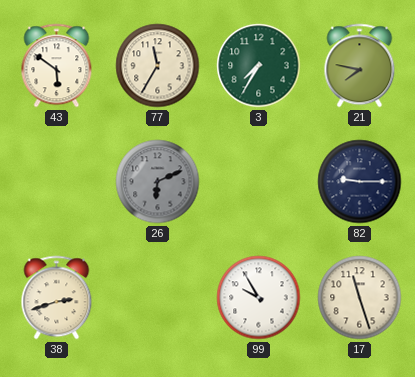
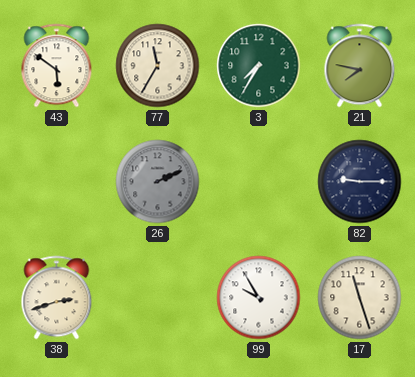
26: 6:11 -> 2:11
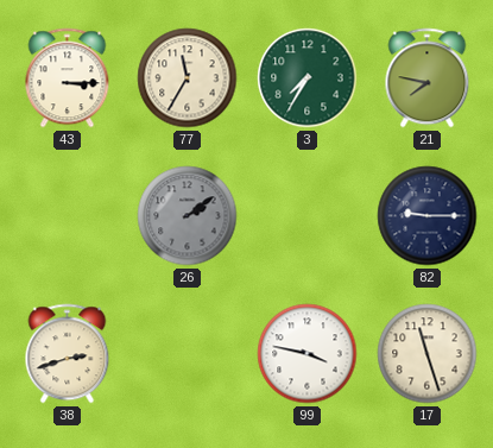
43: 5:51 -> 3:15
26: 2:11 -> 2:09
99: 9:55 -> 3:47
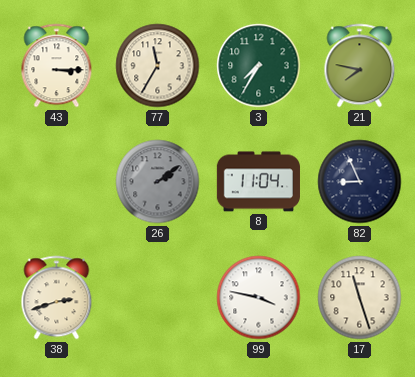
8: none -> 11:04
82: 9:15 -> 8:56
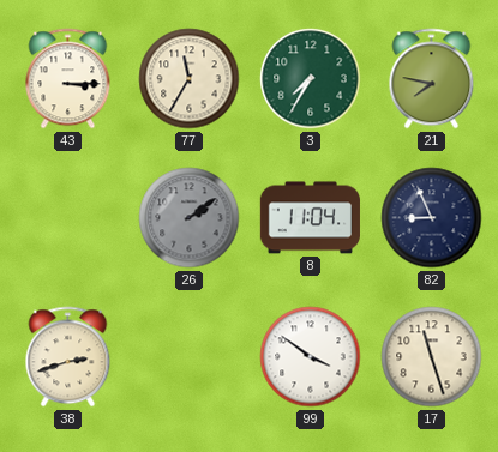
99: 3:47 -> 3:51
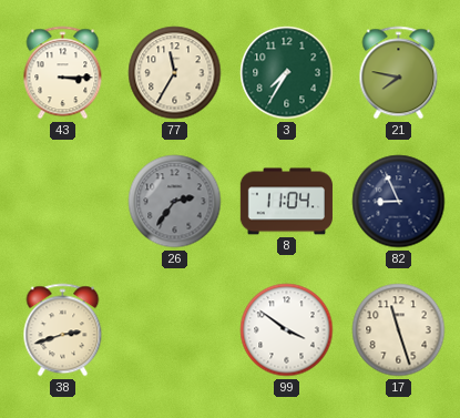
26: 2:09 -> 2:36
